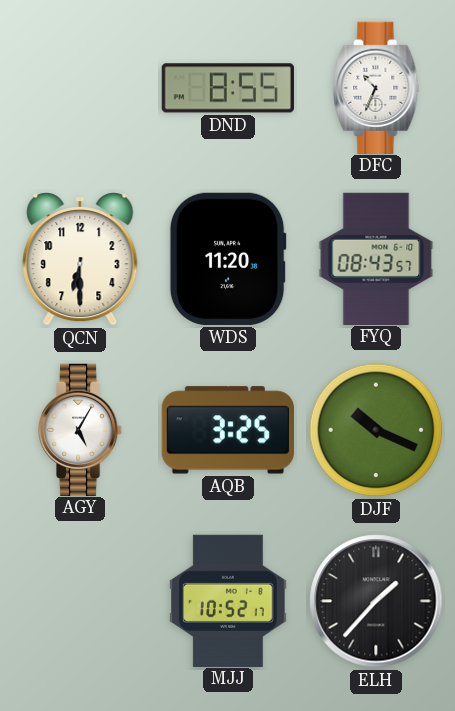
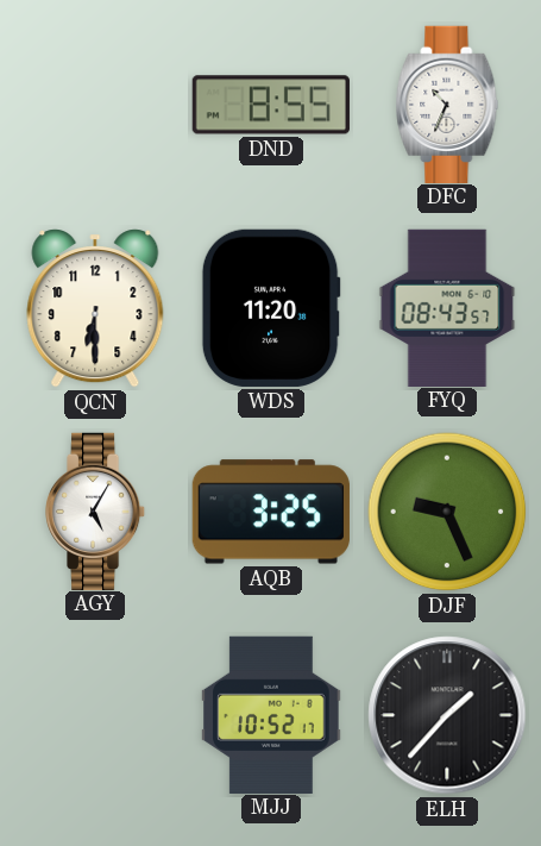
DJF: 10:19 -> 9:26
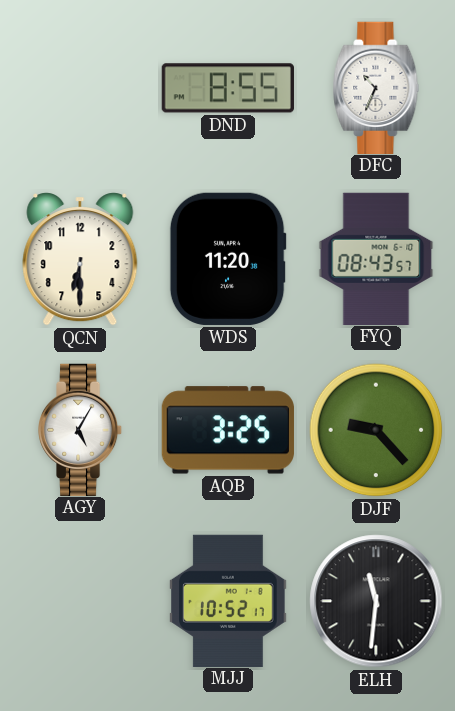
DJF: 9:26 -> 9:23
ELH: 1:37 -> 11:31
